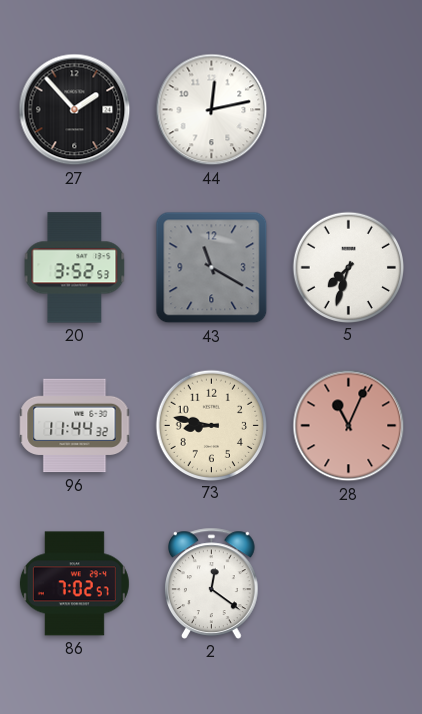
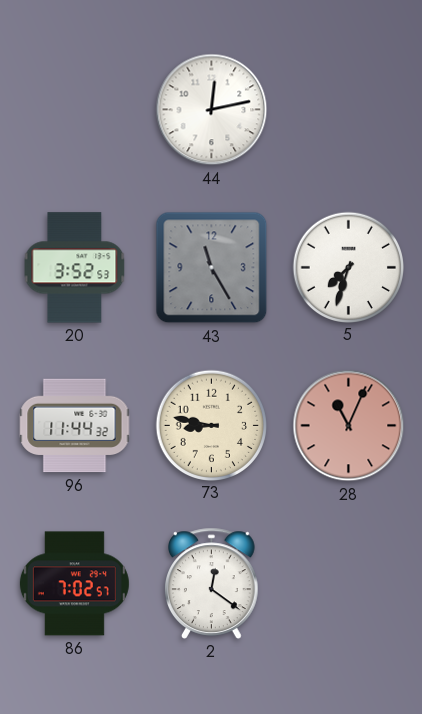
27: 1:53 -> none
43: 11:20 -> 11:25
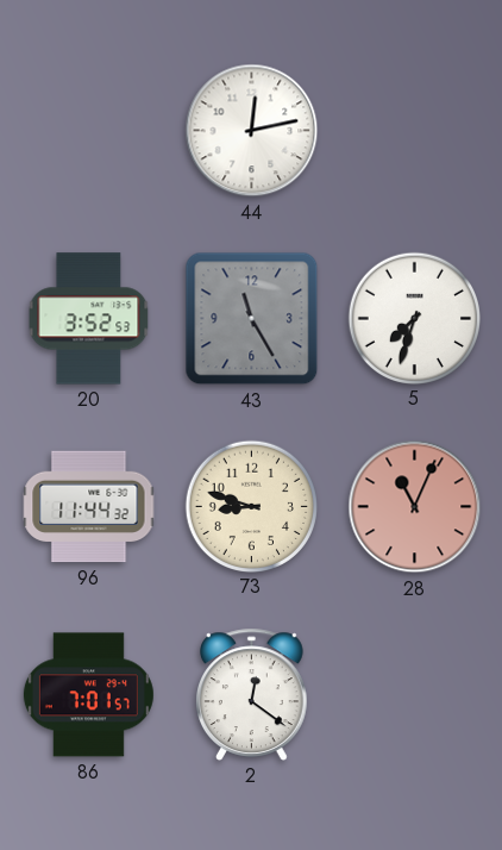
73: 8:47 -> 8:48
86: 7:02 -> 7:01
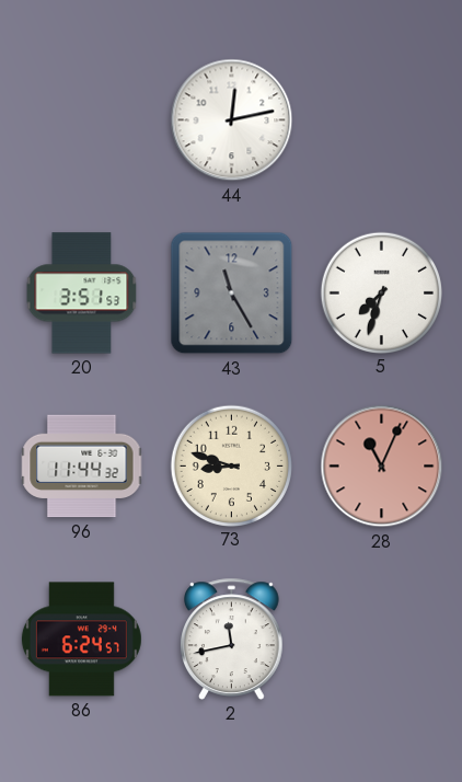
20: 3:52 -> 3:51
86: 7:01 -> 6:24
2: 12:21 -> 11:43
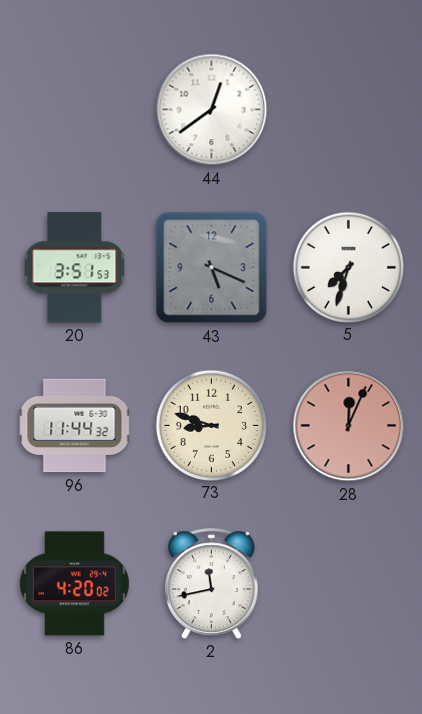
44: 12:13 -> 12:39
43: 11:25 -> 5:19
28: 11:04 -> 12:04
86: 6:24 -> 4:20
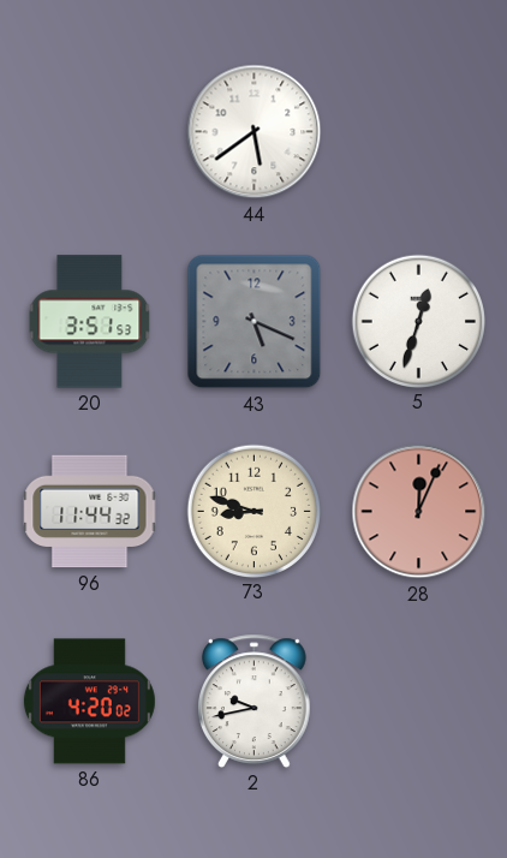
44: 12:39 -> 5:39
5: 7:33 -> 12:33
2: 11:43 -> 9:43
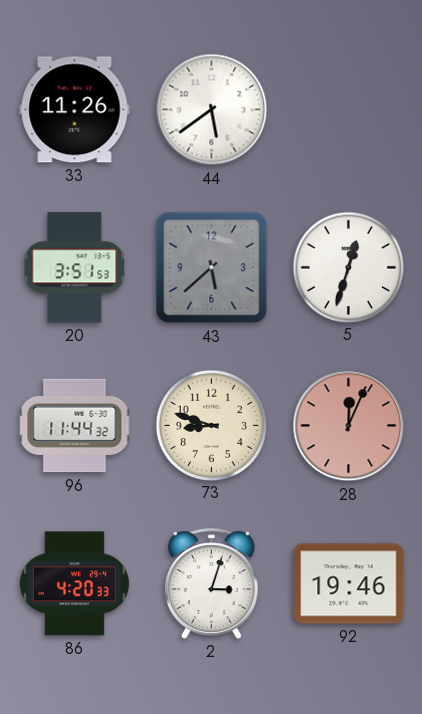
33: none -> 11:26
43: 5:19 -> 5:38
86: 4:20:02 -> 4:20:33
2: 9:43 -> 3:03
92: none -> 19:46
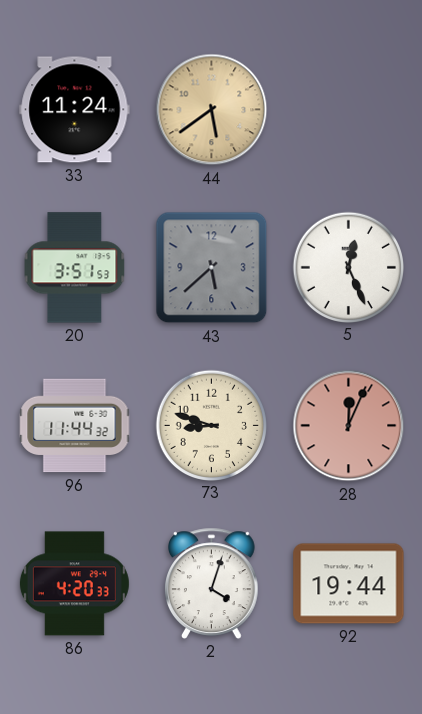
33: 11:26 -> 11:24
44 dial: white -> champagne
5: 12:33 -> 12:26
2: 3:03 -> 4:03
92: 19:46 -> 19:44
